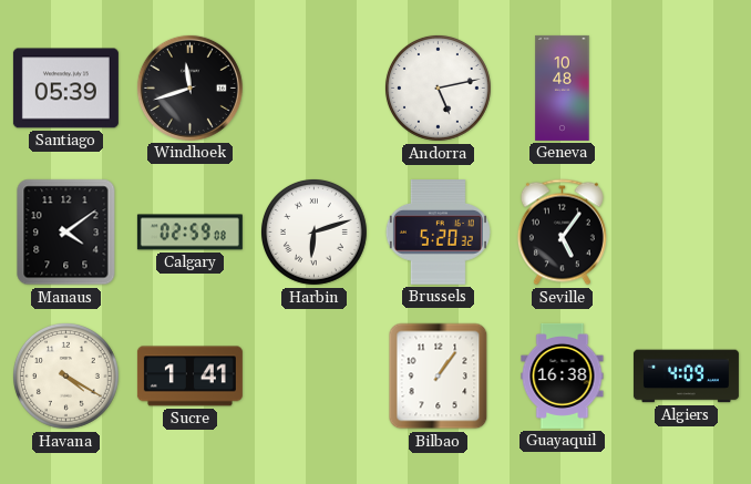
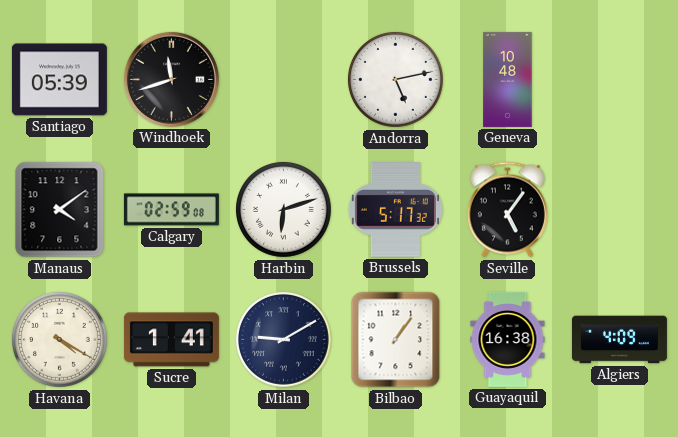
Brussels: 5:20 -> 5:17
Milan: none -> 9:10
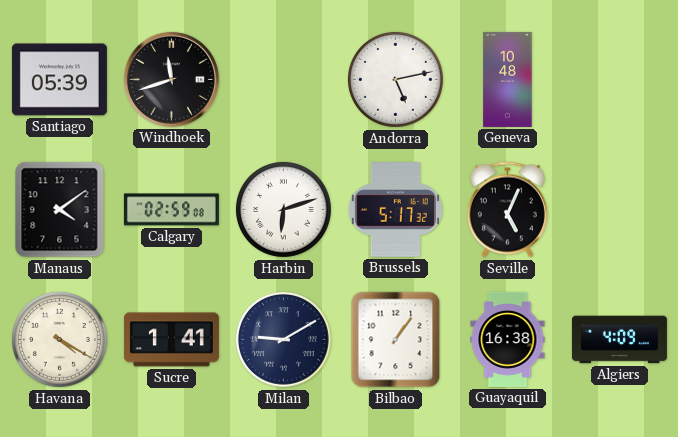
Seville: 5:06 -> 5:04
